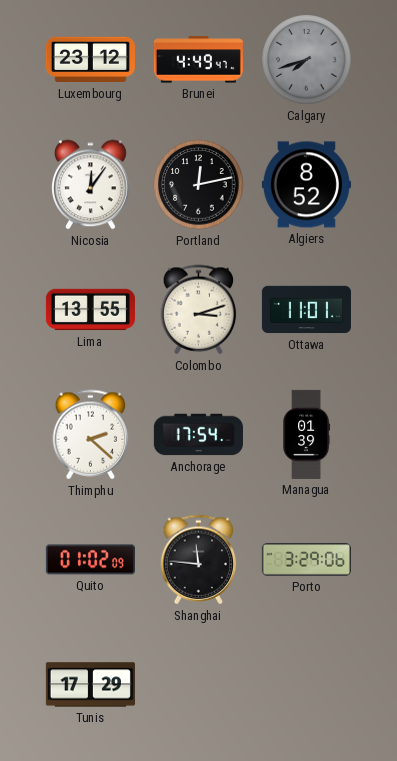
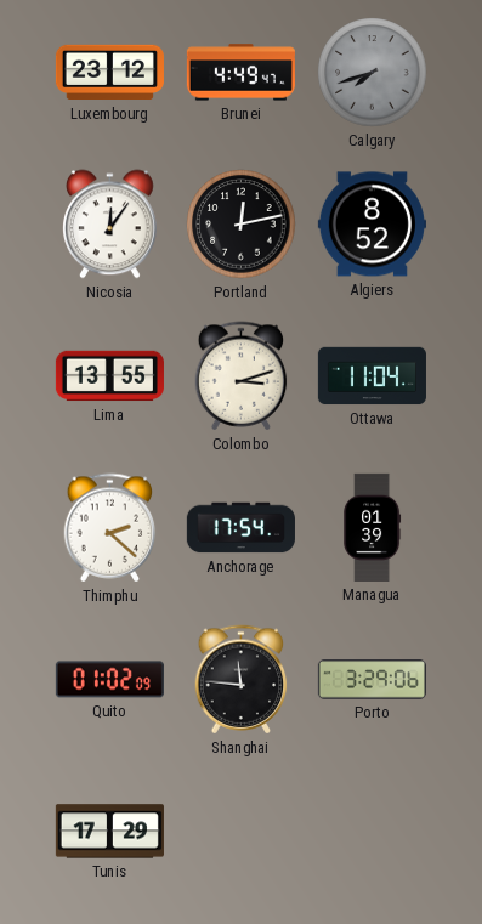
Ottawa: 11:01 -> 11:04
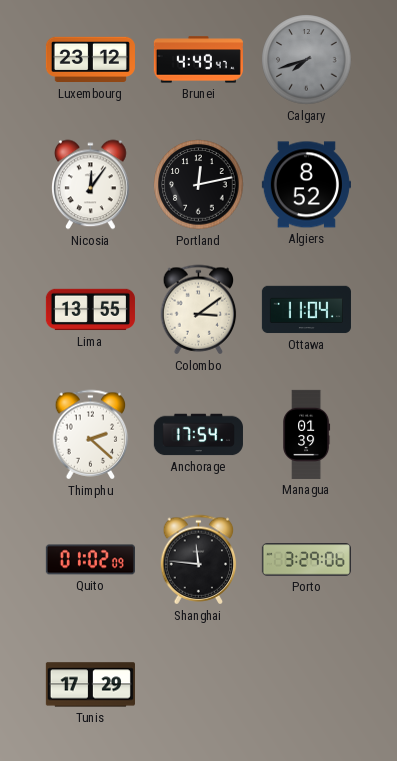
Colombo: 3:12 -> 3:09
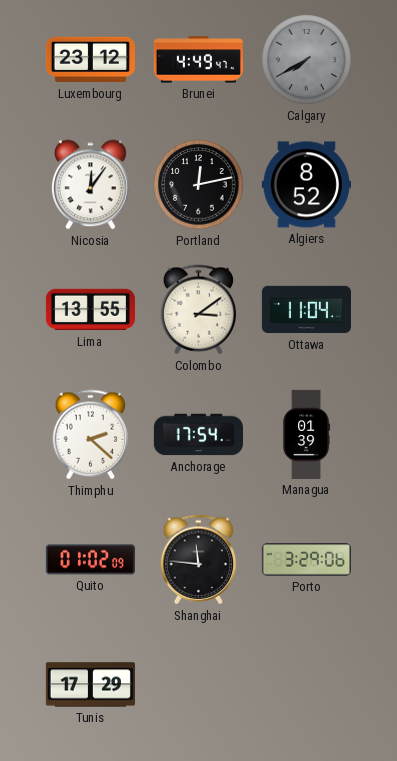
Calgary: 7:42 -> 7:40
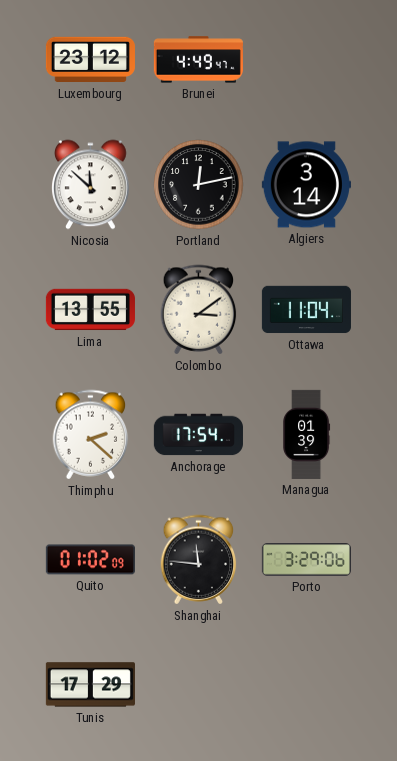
Calgary: 7:40 -> none
Nicosia: 12:06 -> 11:52
Algiers: 8:52 -> 3:14
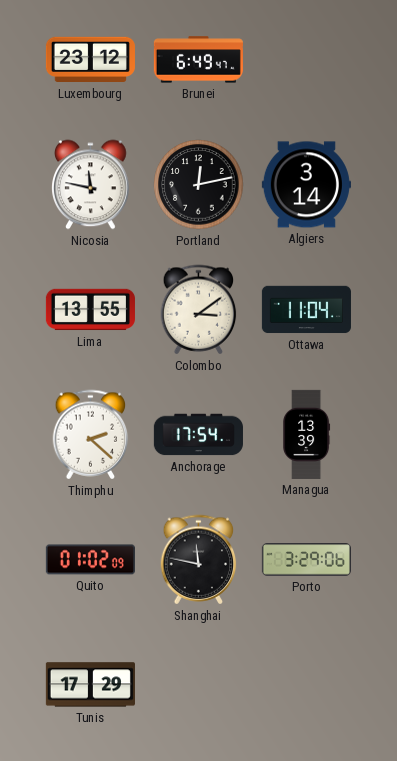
Brunei: 4:49 -> 6:49
Nicosia: 11:52 -> 11:47
Managua: 01:39 -> 13:39
Shanghai: 11:46 -> 11:47
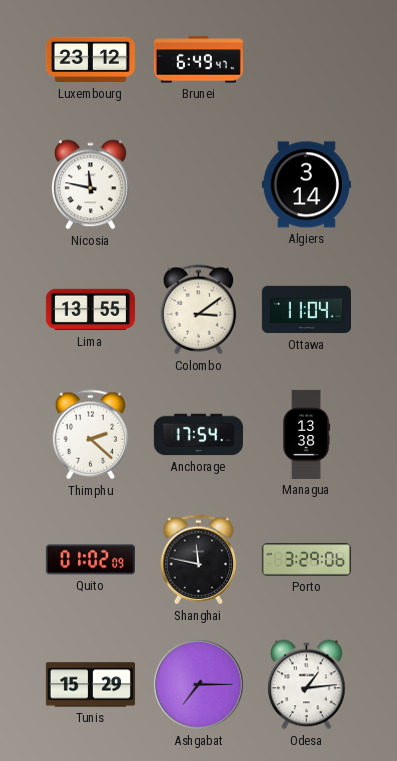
Portland: 12:13 -> none
Managua: 13:39 -> 13:38
Tunis: 17:29 -> 15:29
Ashgabat: none -> 7:15
Odesa: none -> 1:14
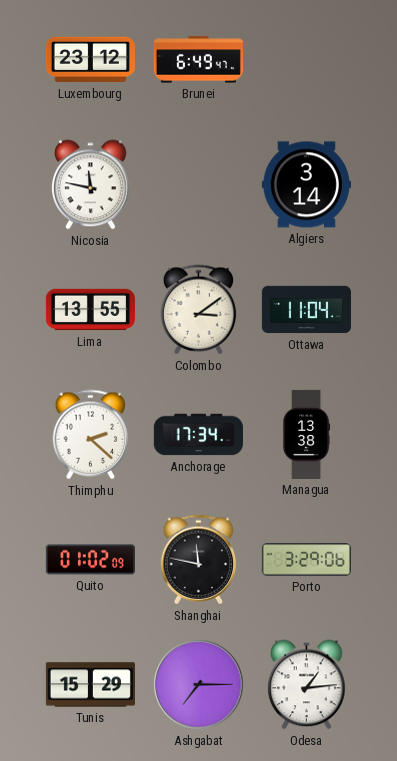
Anchorage: 17:54 -> 17:34
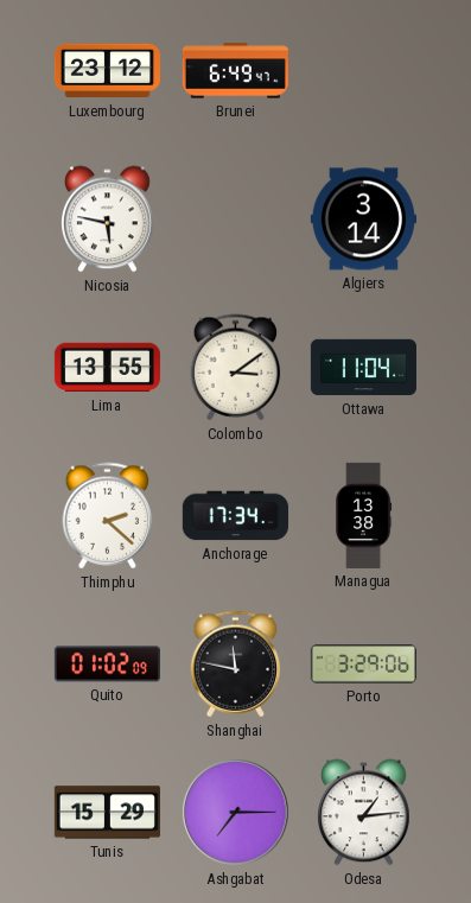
Nicosia: 11:47 -> 5:47
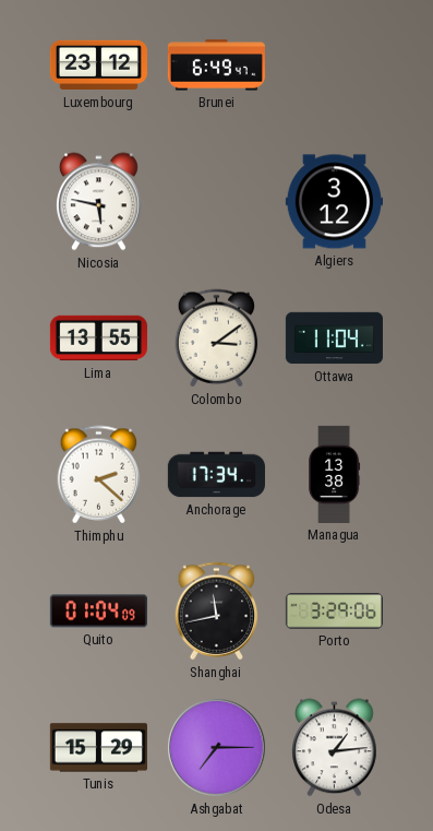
Algiers: 3:14 -> 3:12
Quito: 01:02 -> 01:04
Shanghai: 11:47 -> 11:43
